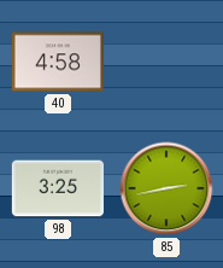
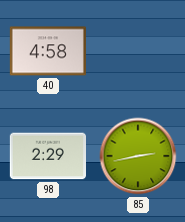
98: 3:25 -> 2:29
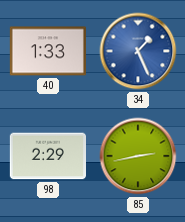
40: 4:58 -> 1:33
34: none -> 1:26
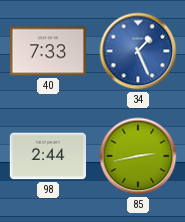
40: 1:33 -> 7:33
98: 2:29 -> 2:44
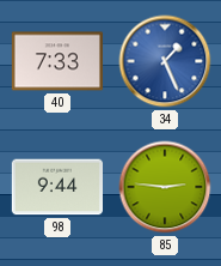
98: 2:44 -> 9:44
85: 2:43 -> 2:46
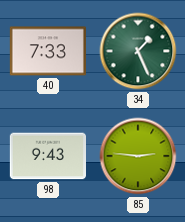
34 dial: blue -> green
98: 9:44 -> 9:43
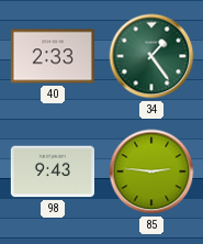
40: 7:33 -> 2:33
34: 1:26 -> 1:24
